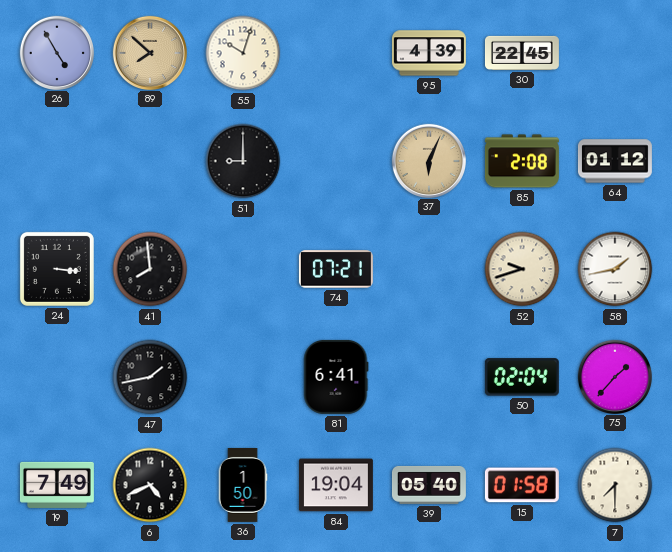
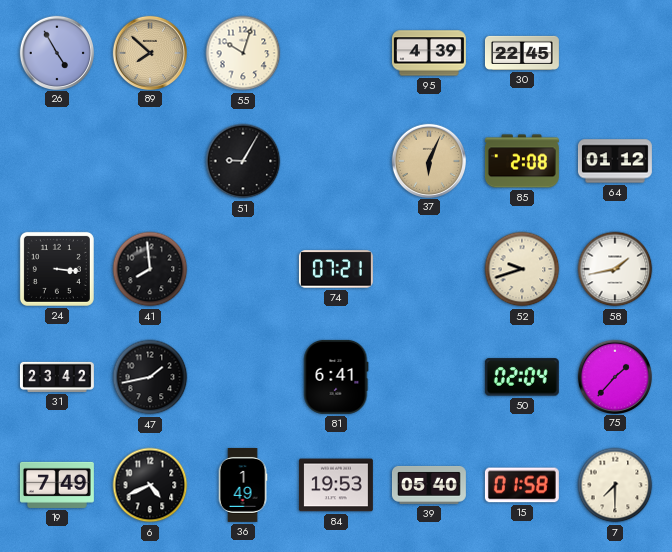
51: 9:00 -> 9:05
31: none -> 23:42
36: 1:50 -> 1:49
84: 19:04 -> 19:53
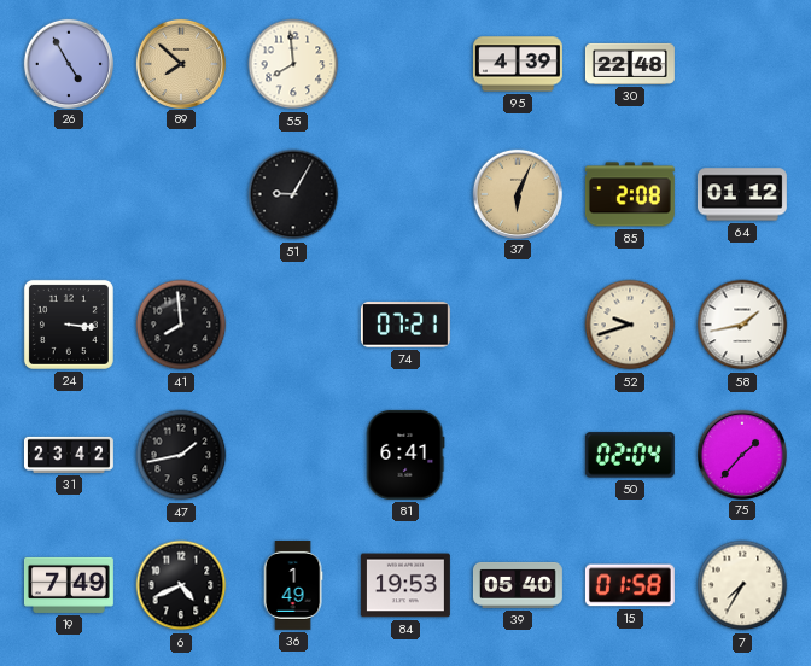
55: 10:03 -> 7:59
30: 22:45 -> 22:48
7: 7:30 -> 7:35
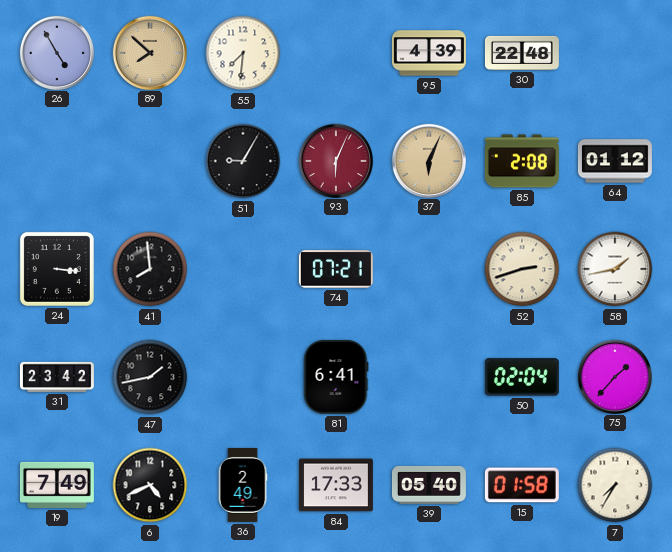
55: 7:59 -> 7:31
93: none -> 6:04
52: 9:42 -> 2:42
36: 1:49 -> 2:49
84: 19:53 -> 17:33
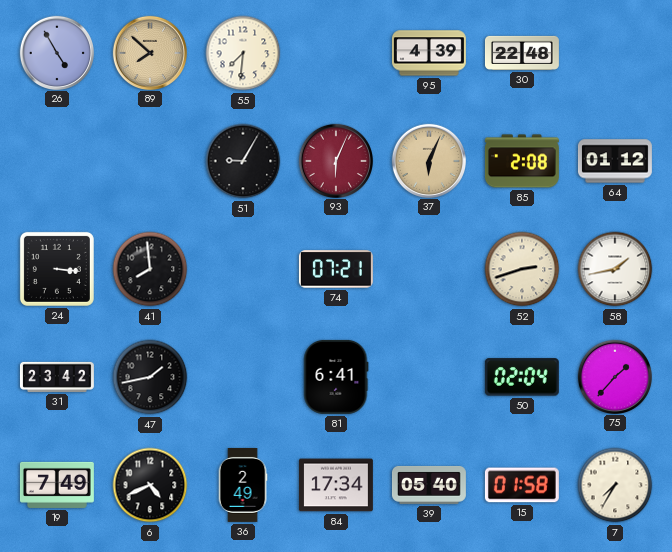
84: 17:33 -> 17:34
